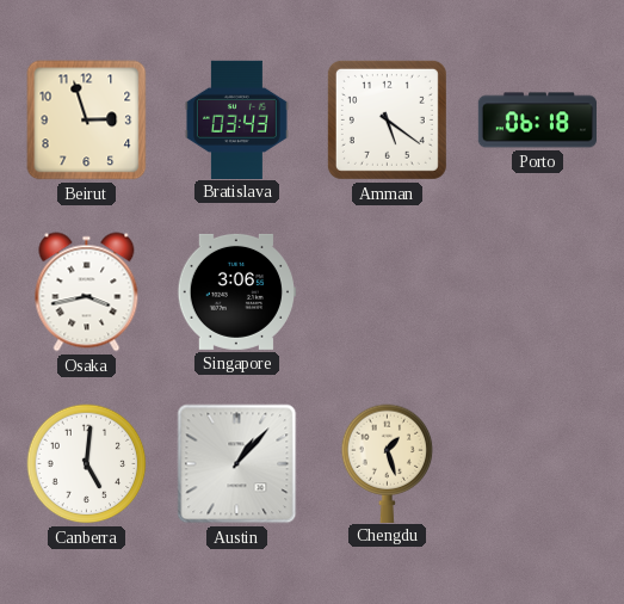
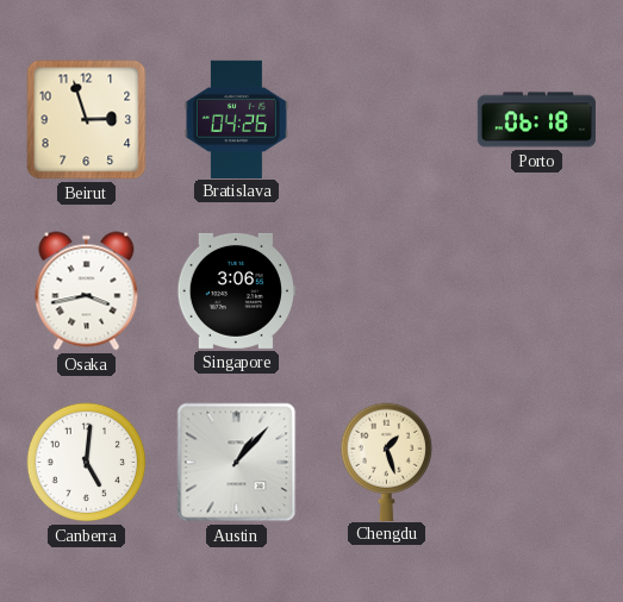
Bratislava: 03:43 -> 04:26
Amman: 5:21 -> none
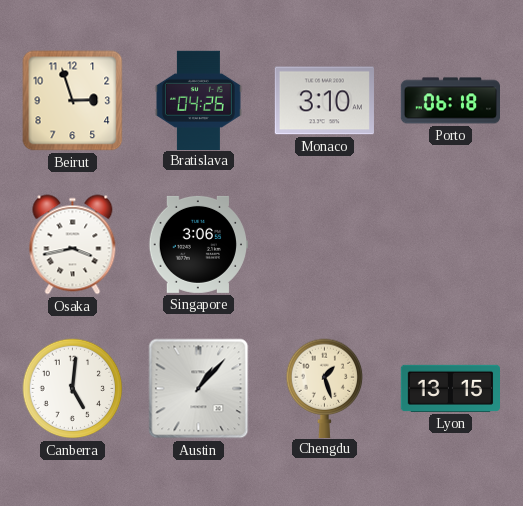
Monaco: none -> 3:10
Lyon: none -> 13:15
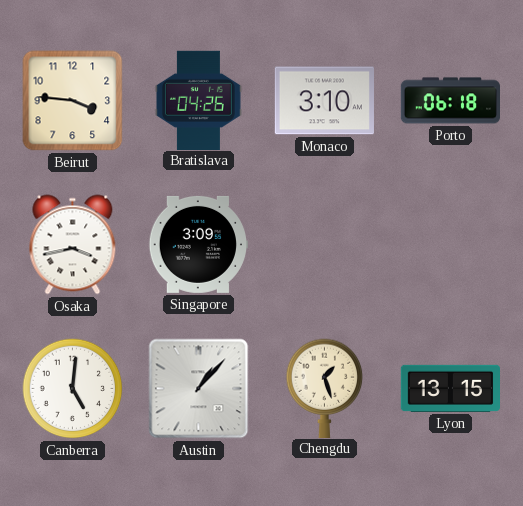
Beirut: 2:57 -> 3:46
Singapore: 3:06 -> 3:09
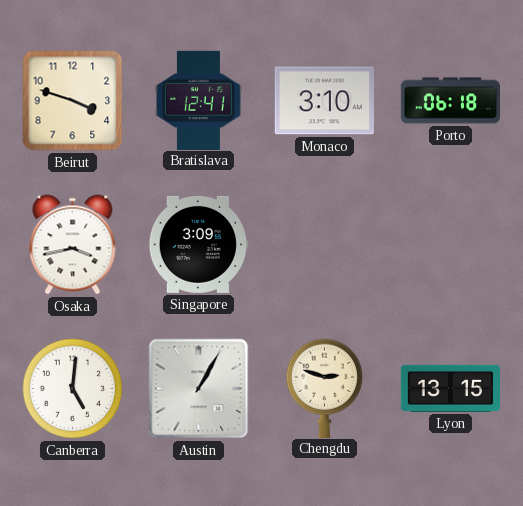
Beirut: 3:46 -> 3:48
Bratislava: 04:26 -> 12:41
Austin: 1:07 -> 1:05
Chengdu: 1:27 -> 2:48
